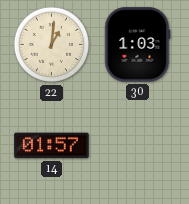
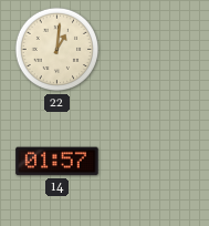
30: 1:03 -> none
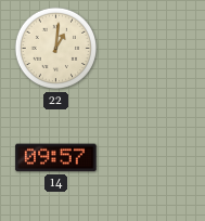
14: 01:57 -> 09:57
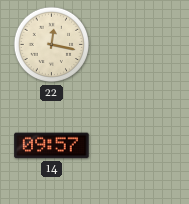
22: 1:01 -> 12:17
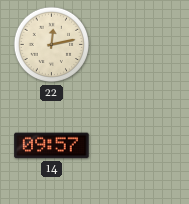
22: 12:17 -> 12:13
